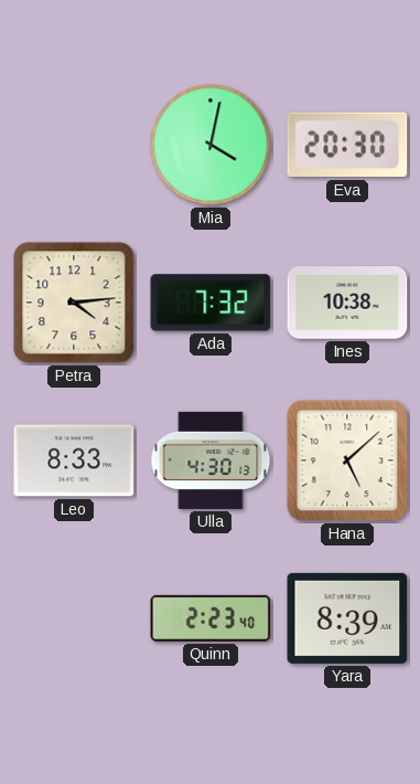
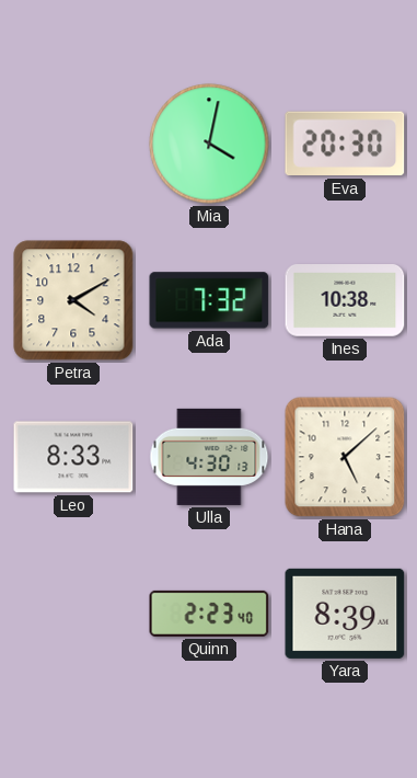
Petra: 4:14 -> 4:10
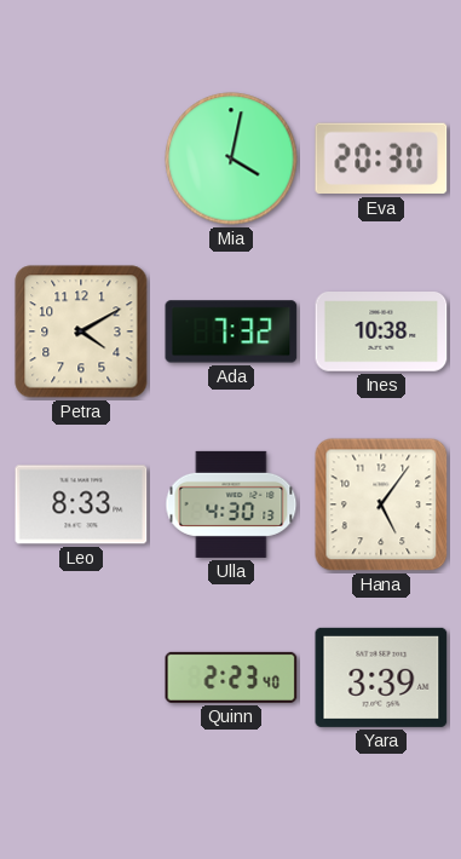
Hana: 5:08 -> 5:06
Yara: 8:39 -> 3:39
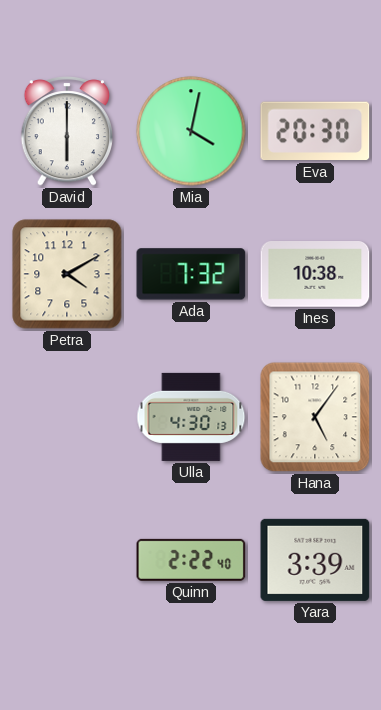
David: none -> 6:00
Leo: 8:33 -> none
Quinn: 2:23 -> 2:22
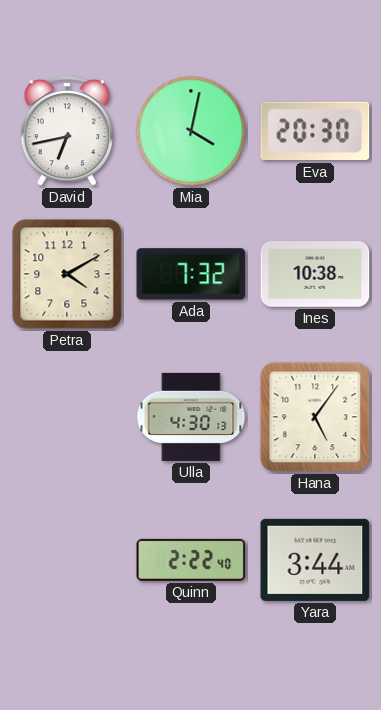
David: 6:00 -> 6:43
Yara: 3:39 -> 3:44
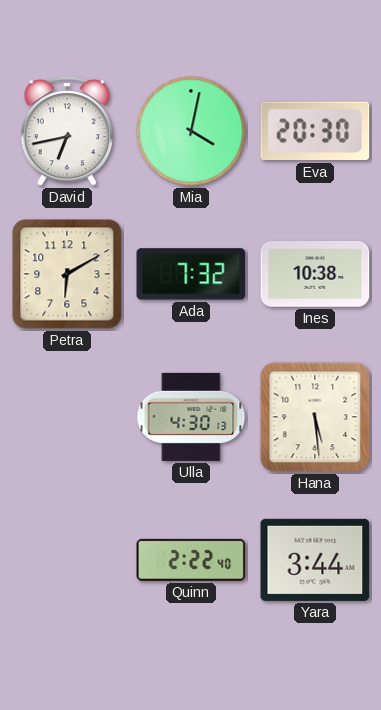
Petra: 4:10 -> 6:10
Hana: 5:06 -> 5:29
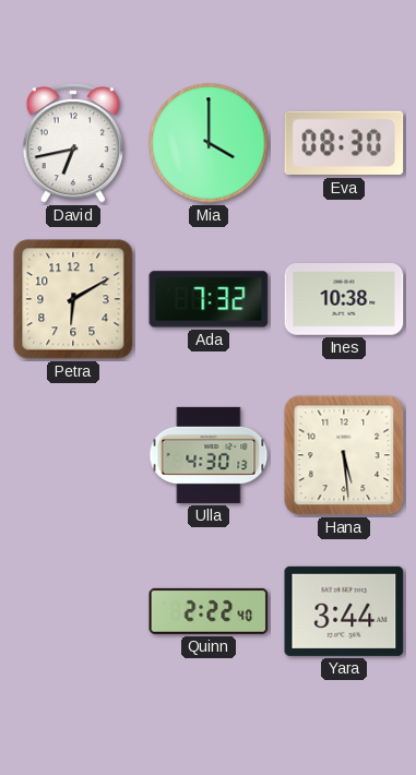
Mia: 4:02 -> 4:00
Eva: 20:30 -> 08:30
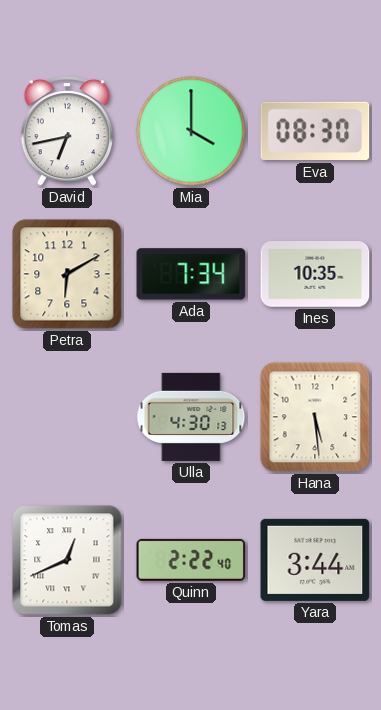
Ada: 7:32 -> 7:34
Ines: 10:38 -> 10:35
Tomas: none -> 12:41
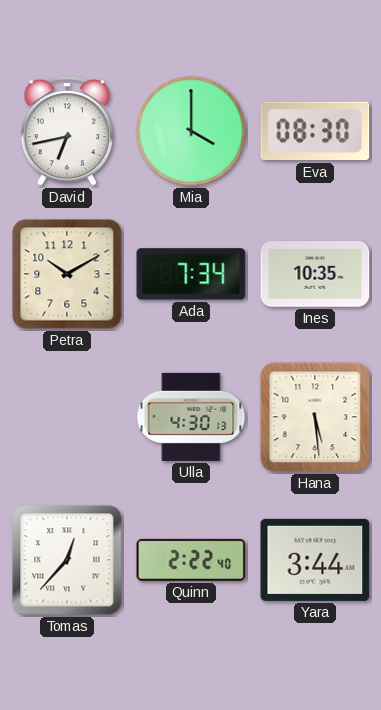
Petra: 6:10 -> 10:10
Tomas: 12:41 -> 12:37
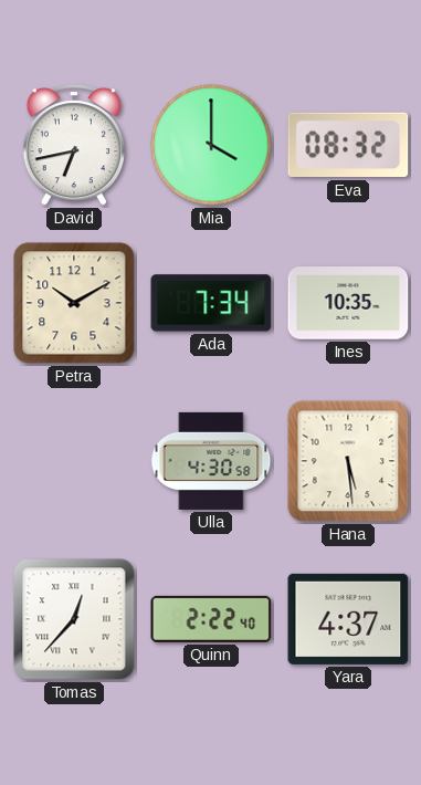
Eva: 08:30 -> 08:32
Ulla: 4:30:13 -> 4:30:58
Yara: 3:44 -> 4:37
